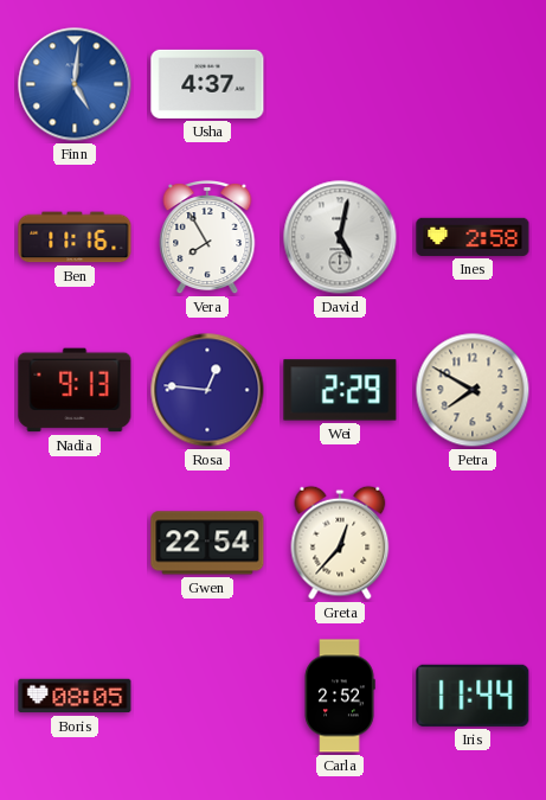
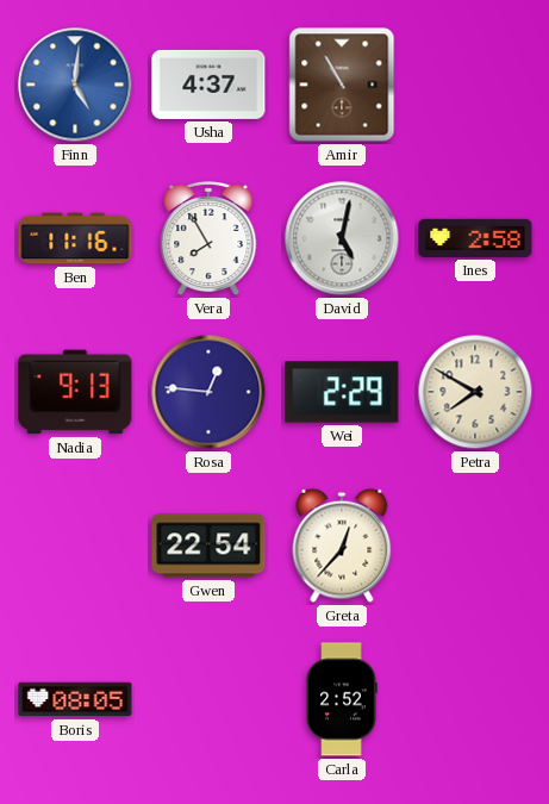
Amir: none -> 10:55
Iris: 11:44 -> none
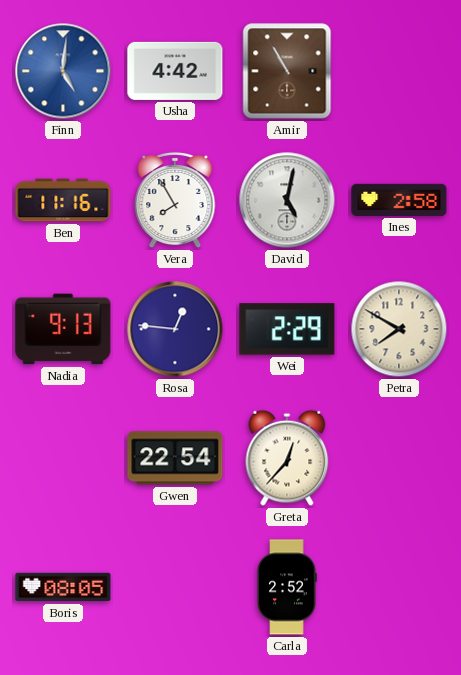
Usha: 4:37 -> 4:42
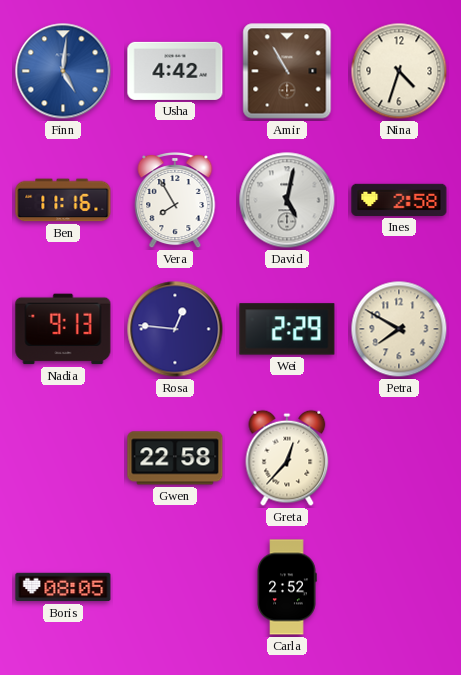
Nina: none -> 4:33
Gwen: 22:54 -> 22:58
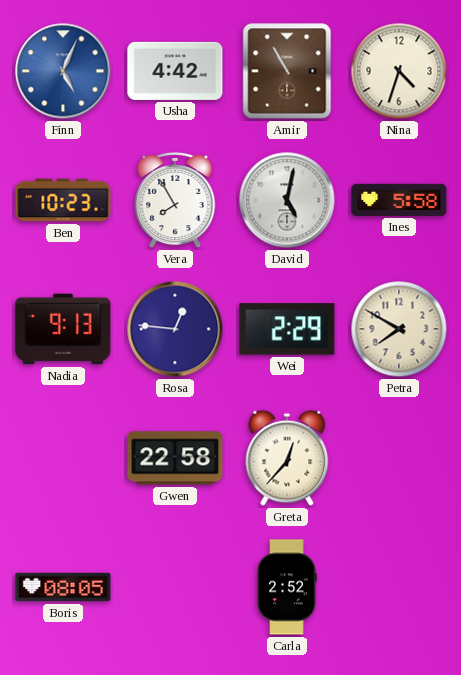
Finn: 5:01 -> 5:04
Ben: 11:16 -> 10:23
Ines: 2:58 -> 5:58
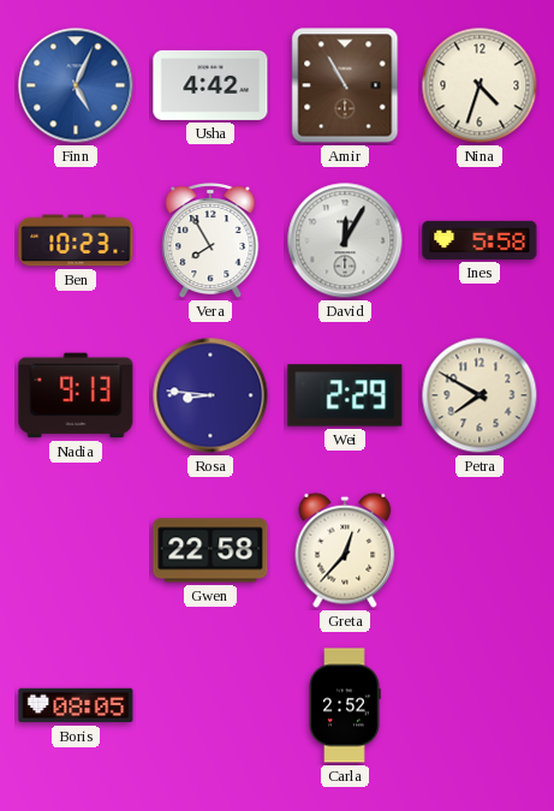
David: 5:02 -> 12:05
Rosa: 12:46 -> 8:46
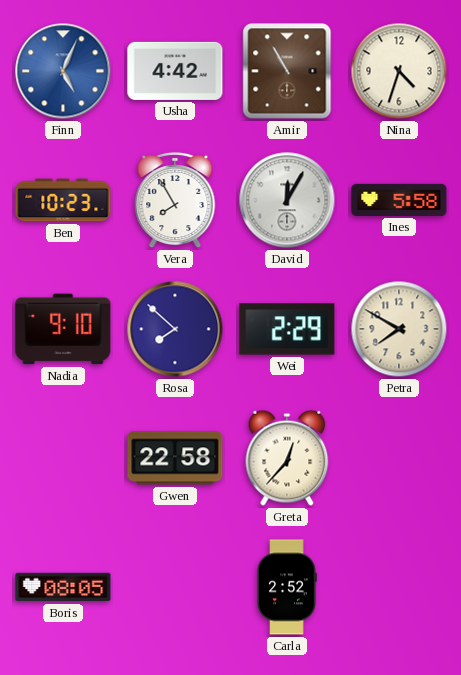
Nadia: 9:13 -> 9:10
Rosa: 8:46 -> 7:52
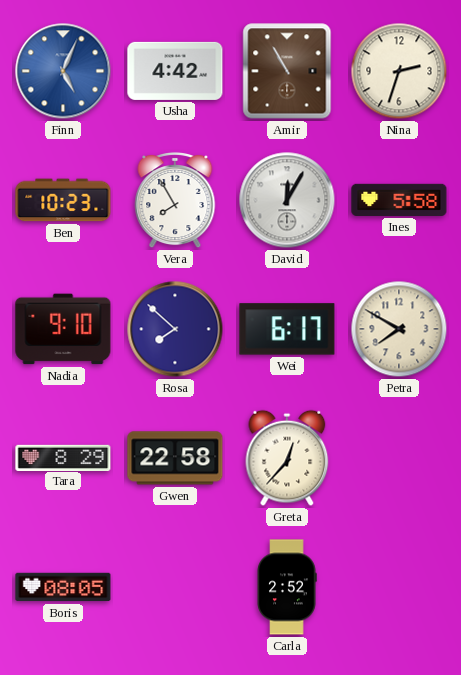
Nina: 4:33 -> 2:33
Wei: 2:29 -> 6:17
Tara: none -> 8:29
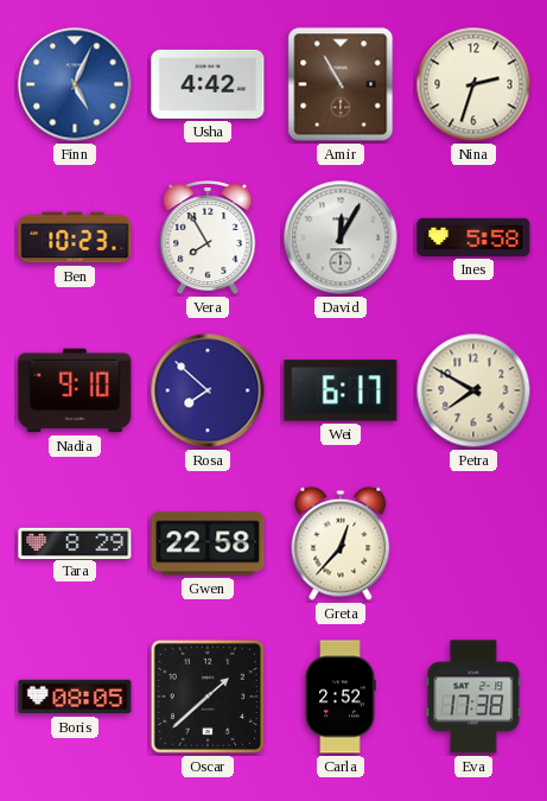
Oscar: none -> 1:38
Eva: none -> 17:38
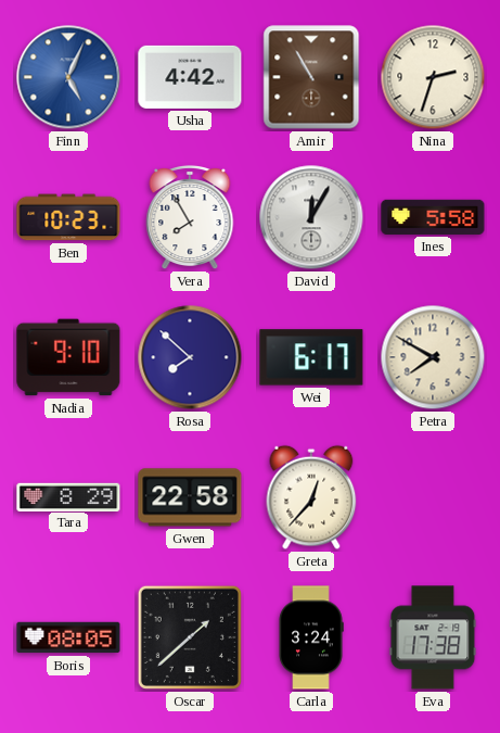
Carla: 2:52 -> 3:24
